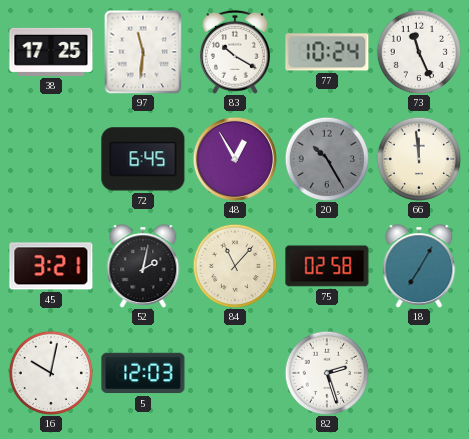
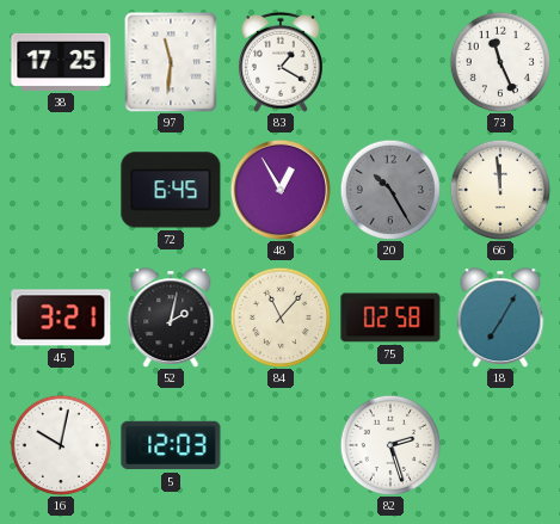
83: 10:20 -> 1:20
77: 10:24 -> none
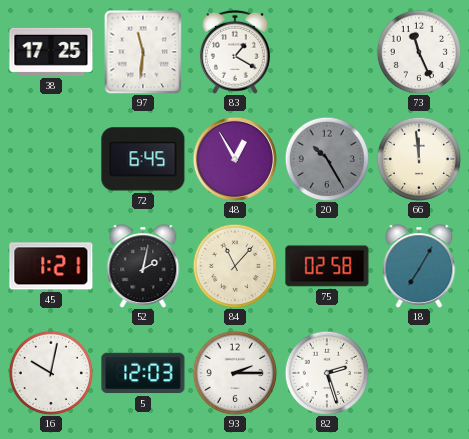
45: 3:21 -> 1:21
93: none -> 2:15
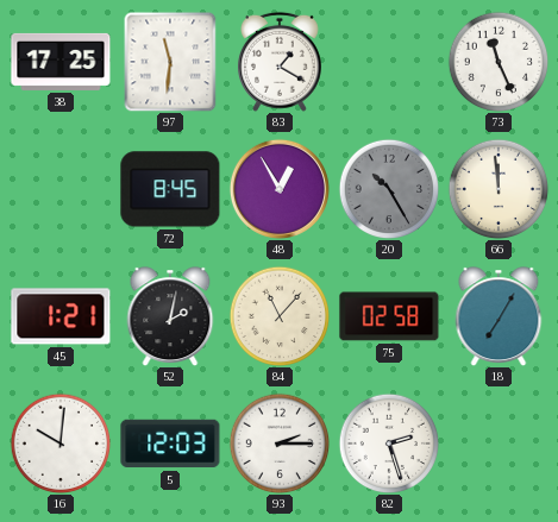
72: 6:45 -> 8:45
16: 10:02 -> 10:01
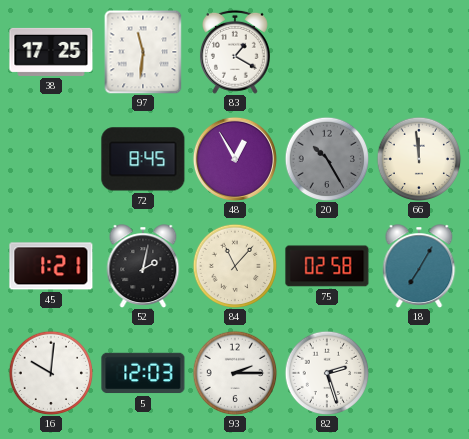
73: 11:26 -> none
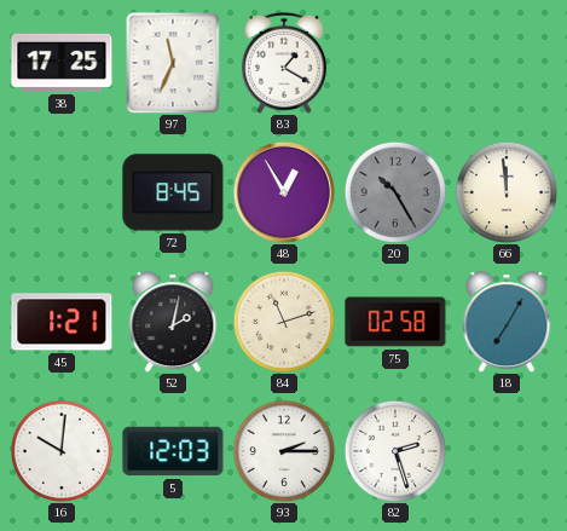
97: 11:31 -> 11:34
84: 11:07 -> 11:12
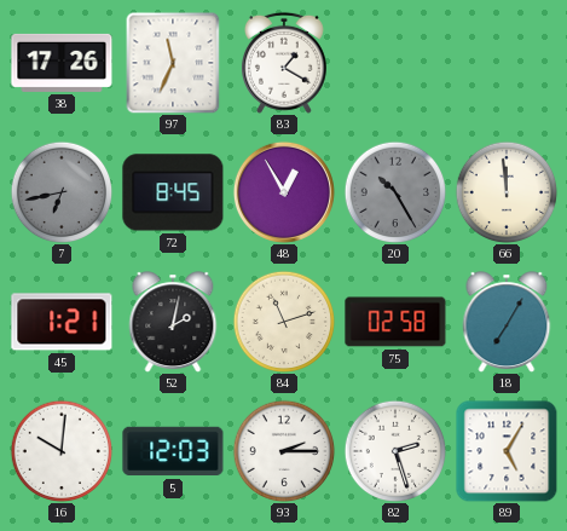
38: 17:25 -> 17:26
7: none -> 6:43
89: none -> 5:05
